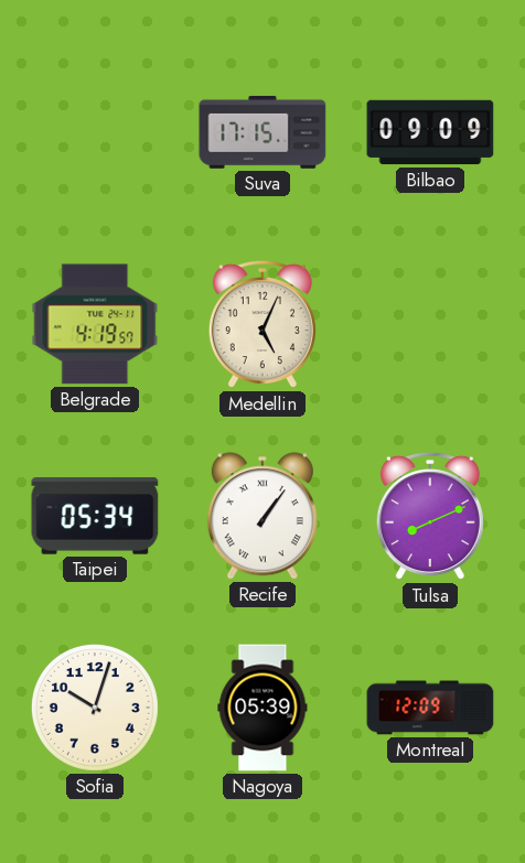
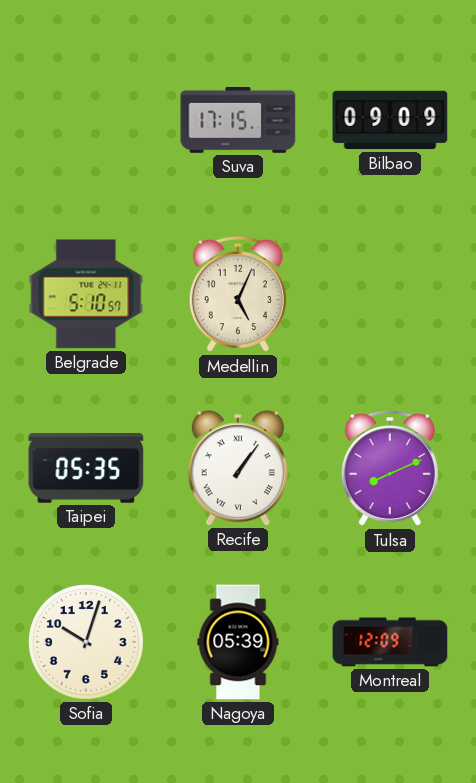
Belgrade: 4:19 -> 5:10
Taipei: 05:34 -> 05:35
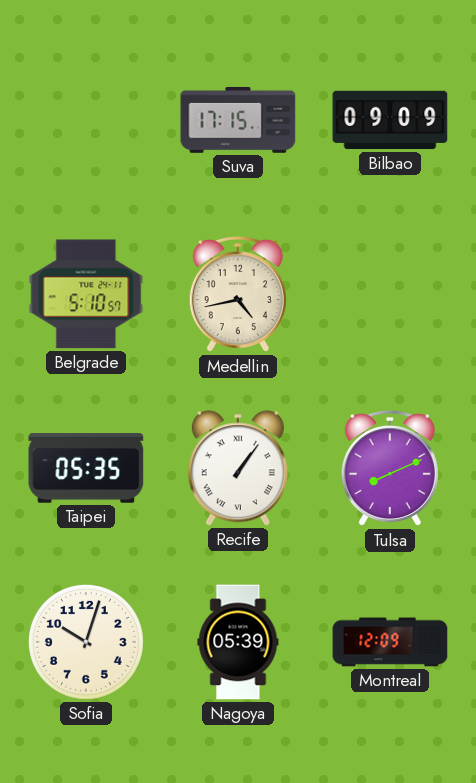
Medellin: 5:04 -> 4:43
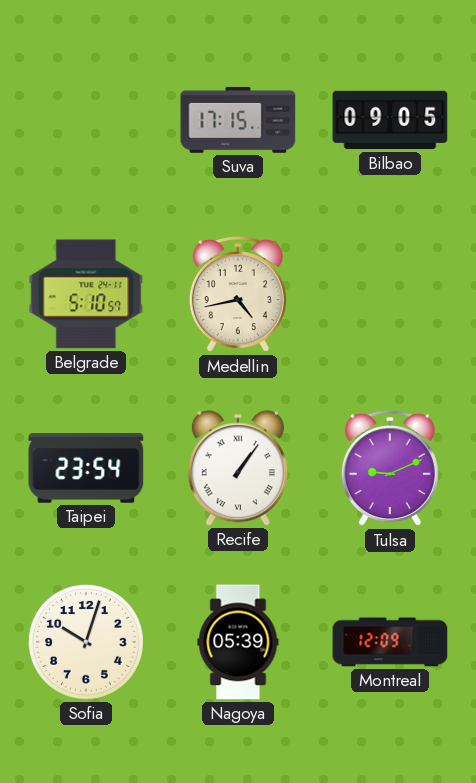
Bilbao: 09:09 -> 09:05
Taipei: 05:35 -> 23:54
Tulsa: 8:11 -> 9:11
